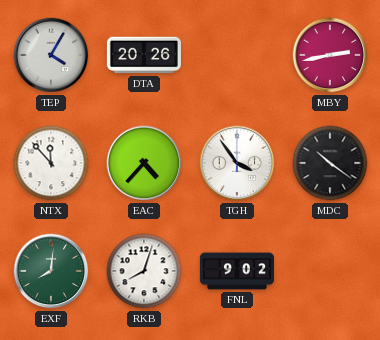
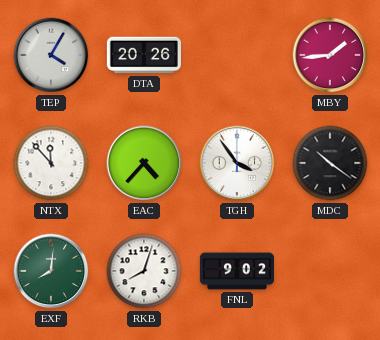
MBY: 2:43 -> 1:44
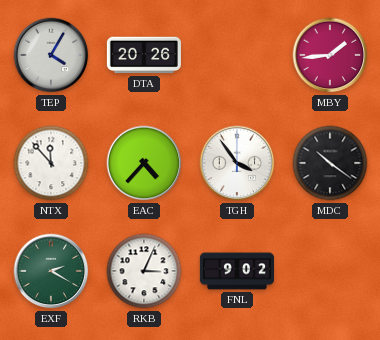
EXF: 8:01 -> 2:20
RKB: 8:03 -> 3:04
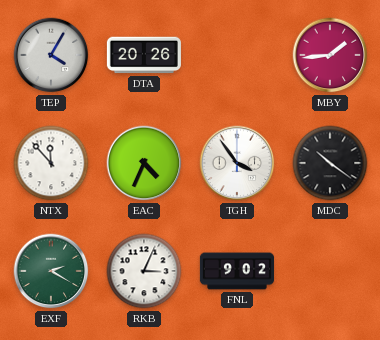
EAC: 4:37 -> 4:34
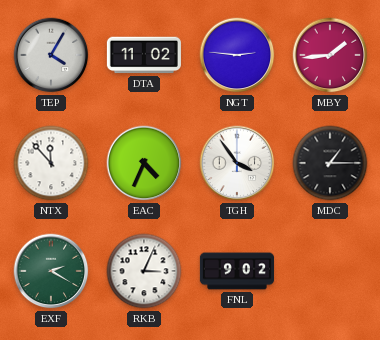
DTA: 20:26 -> 11:02
NGT: none -> 2:46
MDC: 10:21 -> 1:15
